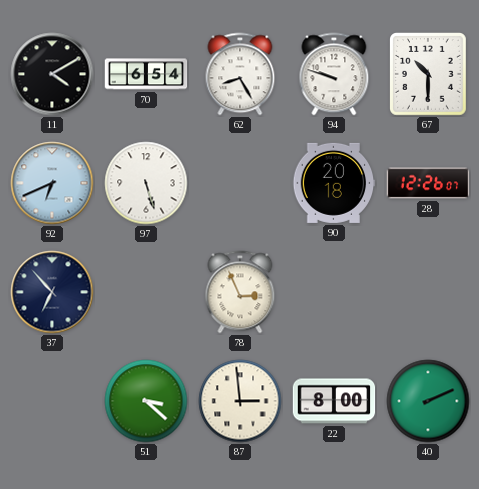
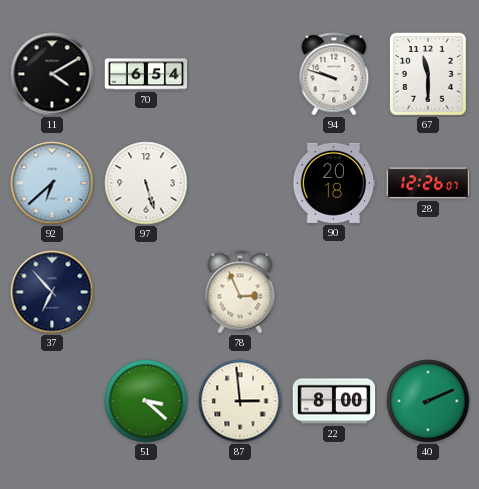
62: 8:25 -> none
67: 10:30 -> 11:30
92: 6:41 -> 6:38
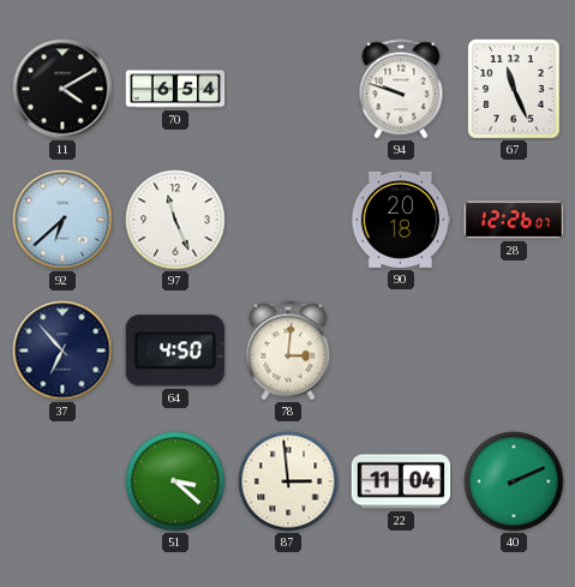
67: 11:30 -> 11:26
97: 5:27 -> 11:26
64: none -> 4:50
78: 2:56 -> 3:01
22: 8:00 -> 11:04
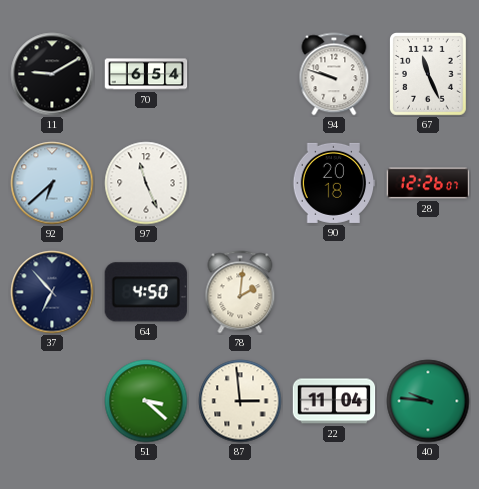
11: 4:10 -> 9:10
78: 3:01 -> 2:01
40: 2:11 -> 9:46
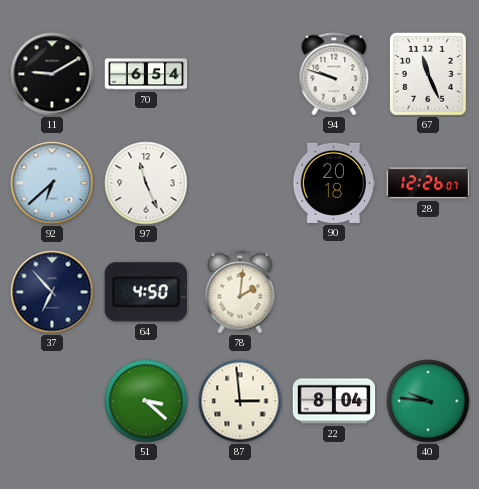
22: 11:04 -> 8:04
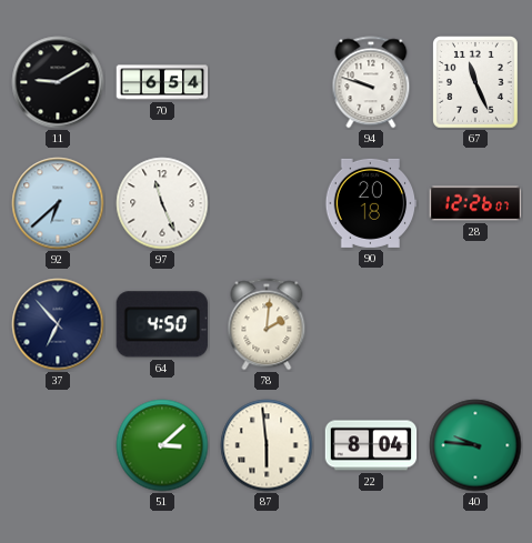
51: 3:22 -> 3:08
87: 2:59 -> 5:59
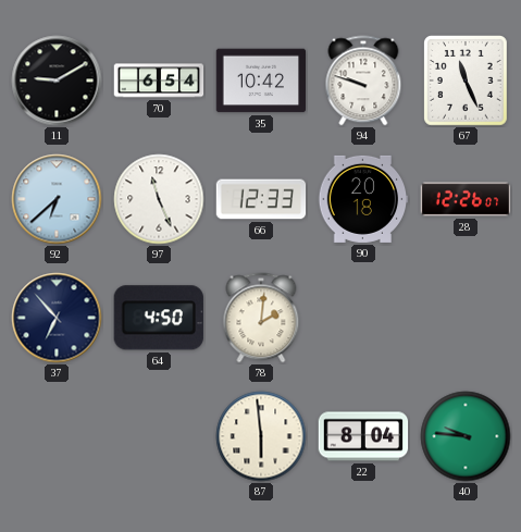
35: none -> 10:42
66: none -> 12:33
51: 3:08 -> none
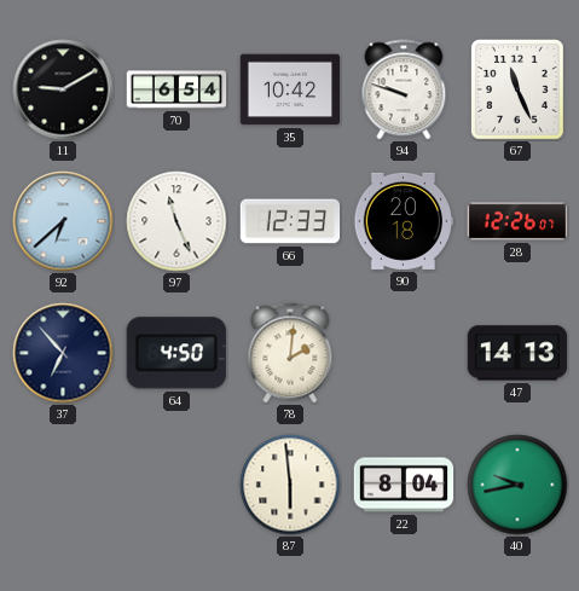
47: none -> 14:13
40: 9:46 -> 9:43
